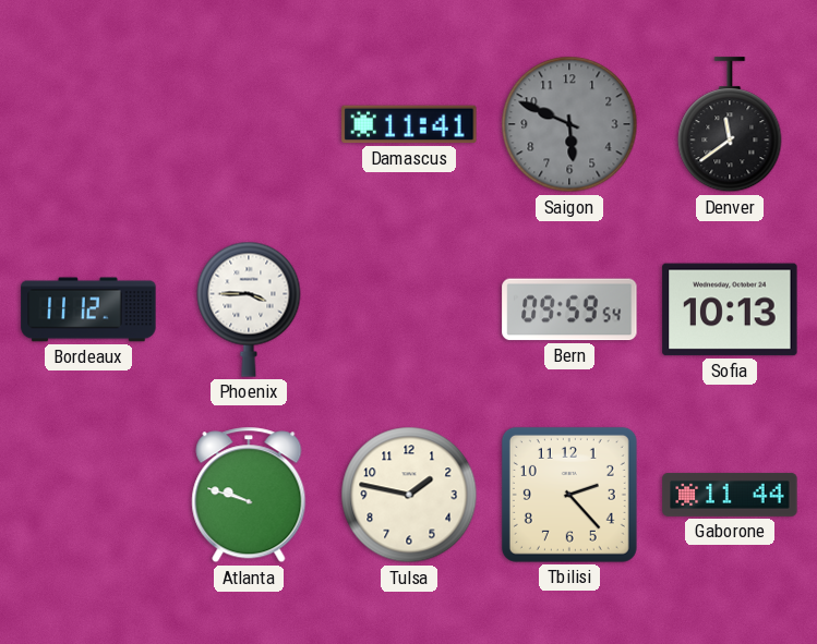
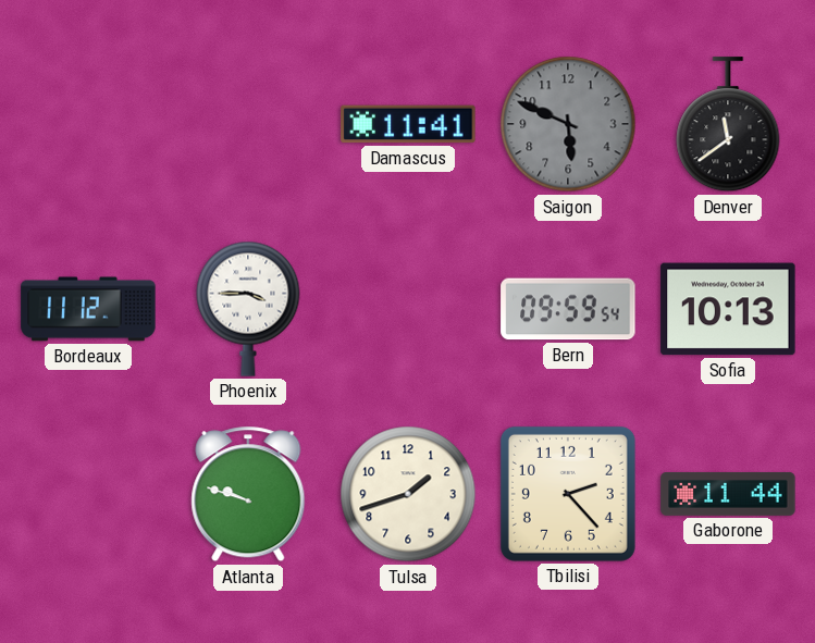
Tulsa: 1:47 -> 1:42
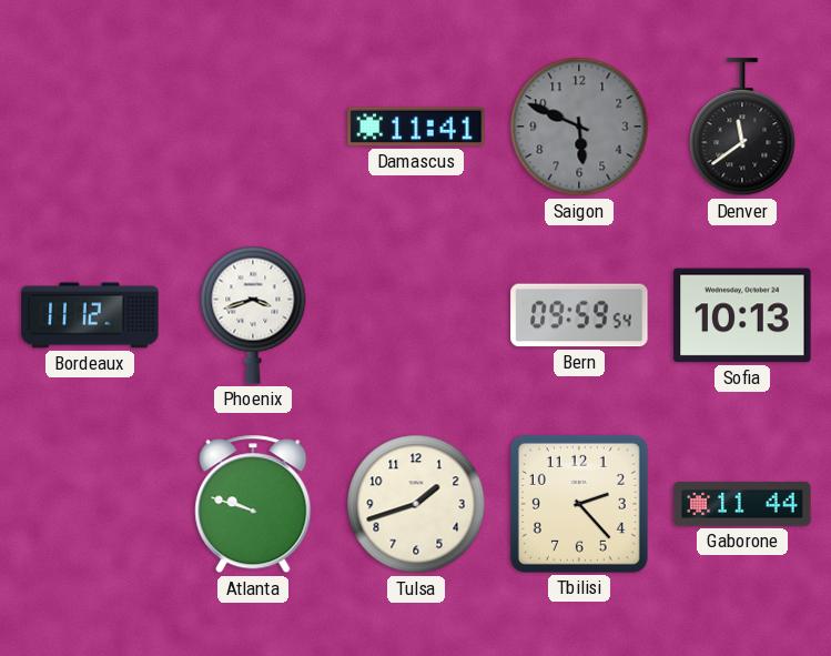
Phoenix: 3:45 -> 3:42
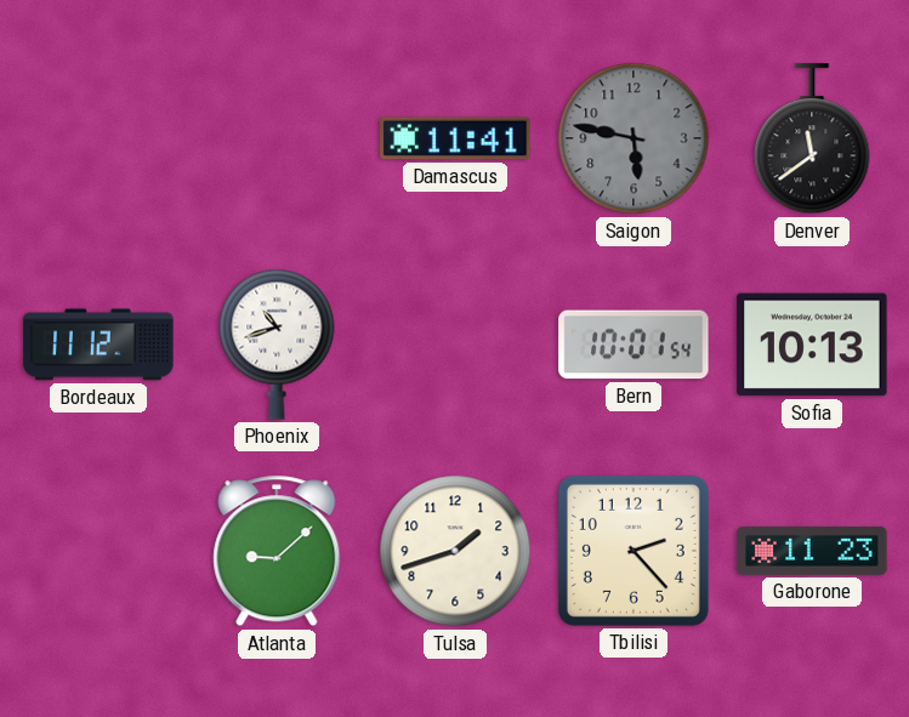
Saigon: 5:49 -> 5:47
Phoenix: 3:42 -> 10:42
Bern: 09:59 -> 10:01
Atlanta: 9:48 -> 9:08
Gaborone: 11:44 -> 11:23
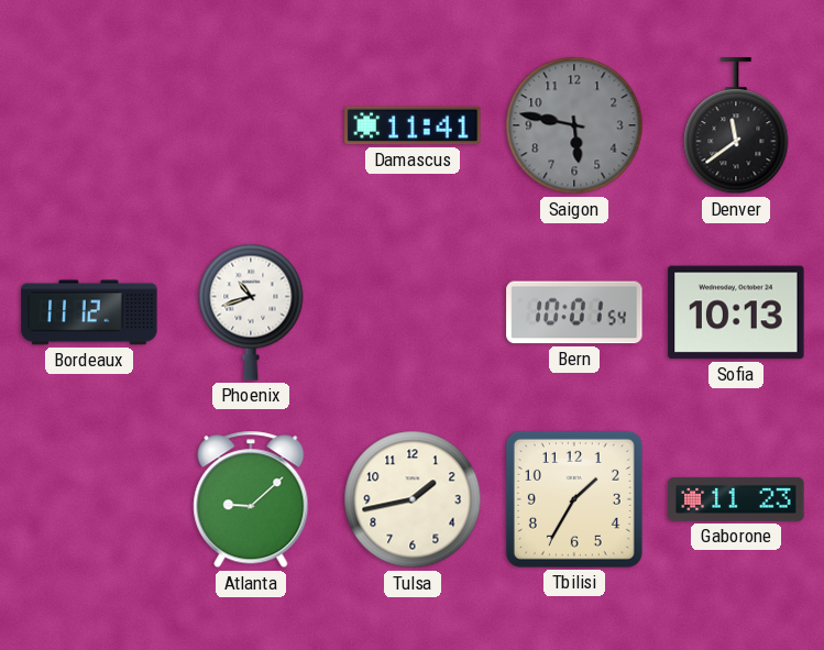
Tulsa: 1:42 -> 1:43
Tbilisi: 2:23 -> 1:35
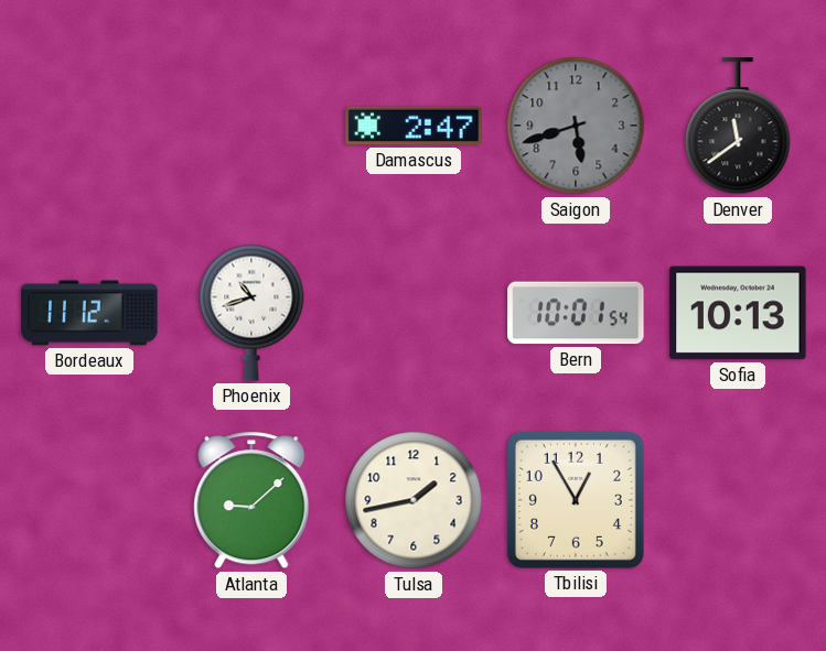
Damascus: 11:41 -> 2:47
Saigon: 5:47 -> 5:42
Tbilisi: 1:35 -> 12:55
Gaborone: 11:23 -> none
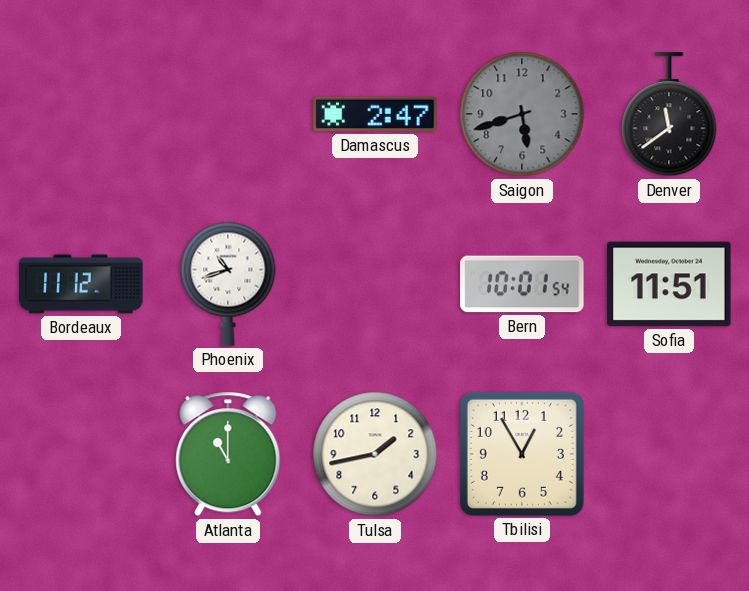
Sofia: 10:13 -> 11:51
Atlanta: 9:08 -> 11:00
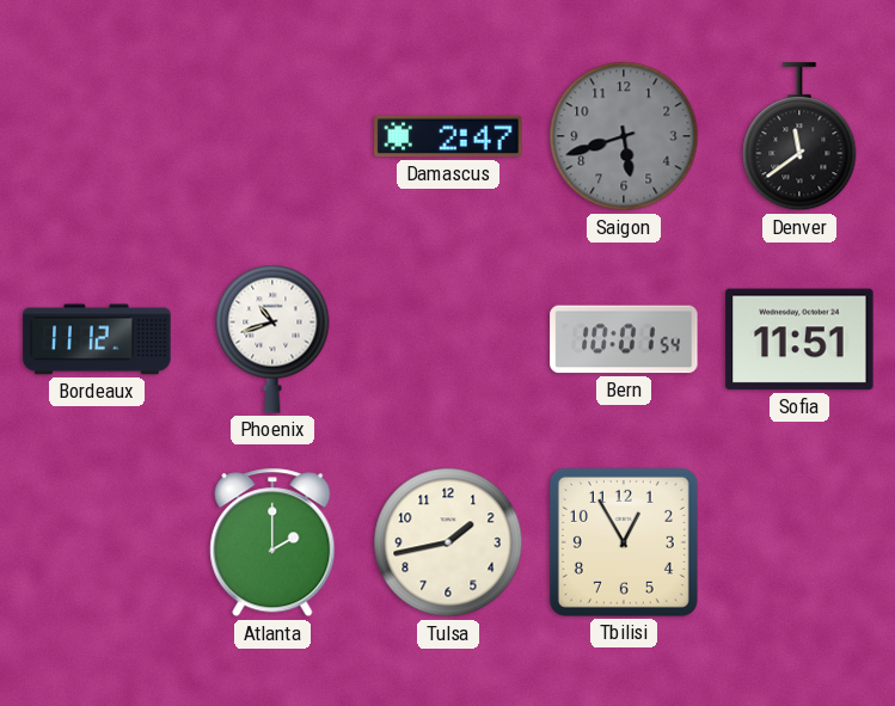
Atlanta: 11:00 -> 2:00
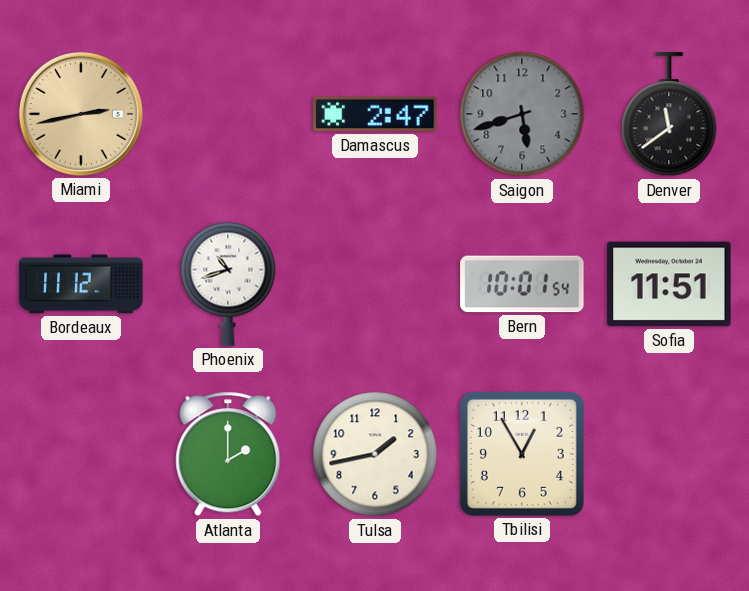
Miami: none -> 2:43
